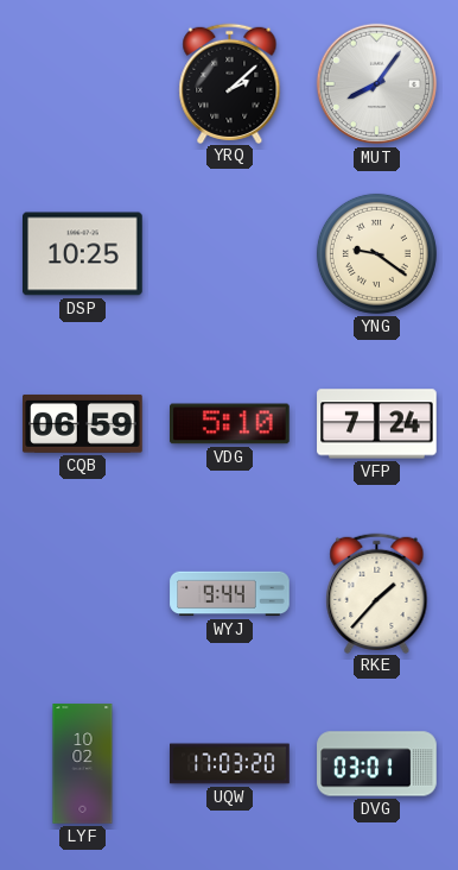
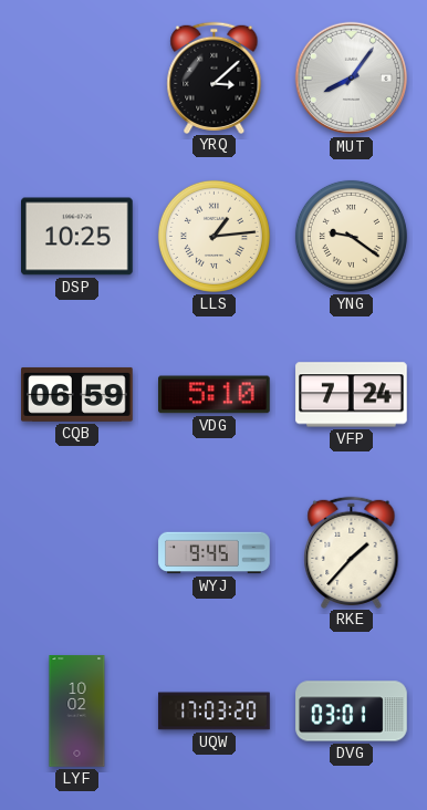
YRQ: 2:08 -> 3:08
LLS: none -> 1:14
WYJ: 9:44 -> 9:45
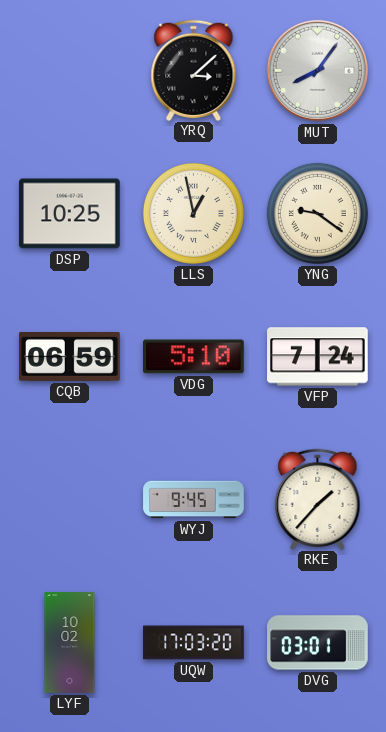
LLS: 1:14 -> 12:58
